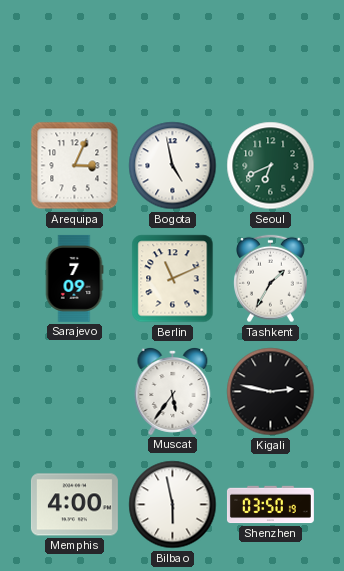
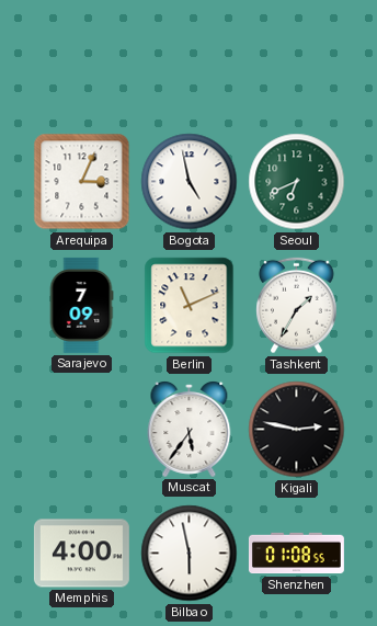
Shenzhen: 03:50 -> 01:08
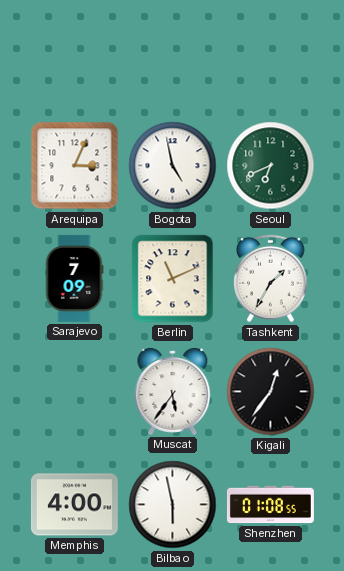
Kigali: 2:47 -> 12:36
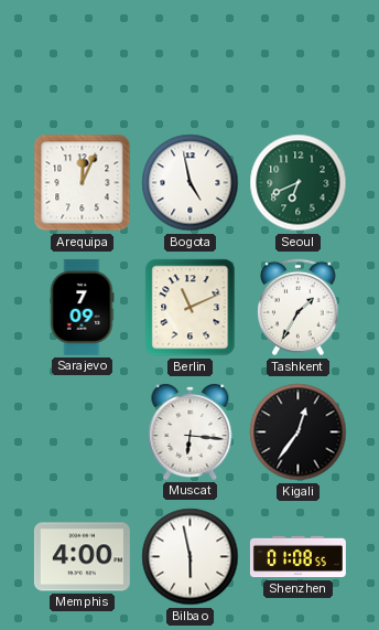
Arequipa: 3:04 -> 12:04
Muscat: 5:36 -> 6:16
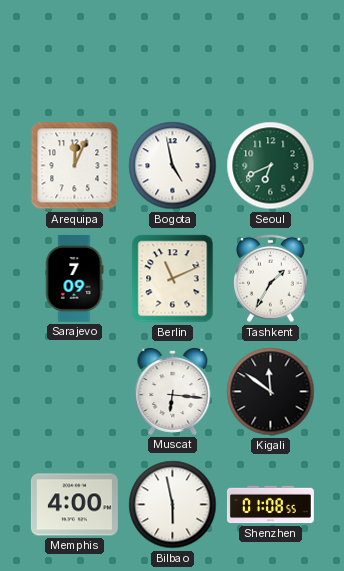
Kigali: 12:36 -> 11:51
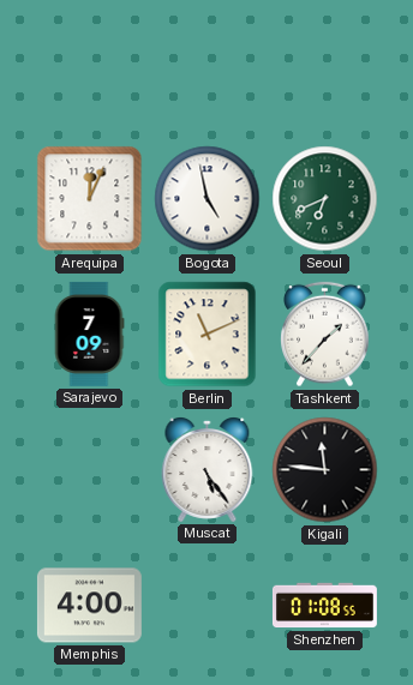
Tashkent: 1:35 -> 1:37
Muscat: 6:16 -> 5:24
Kigali: 11:51 -> 11:46
Bilbao: 5:58 -> none
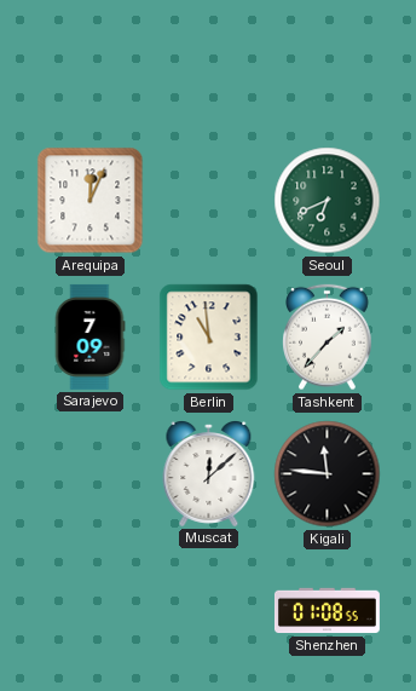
Bogota: 4:58 -> none
Berlin: 11:11 -> 10:59
Muscat: 5:24 -> 12:08
Memphis: 4:00 -> none
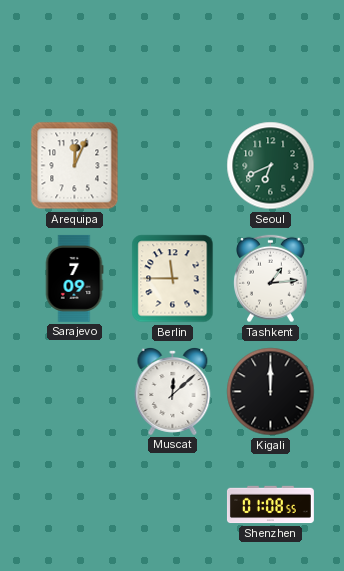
Berlin: 10:59 -> 11:45
Tashkent: 1:37 -> 1:14
Kigali: 11:46 -> 12:00
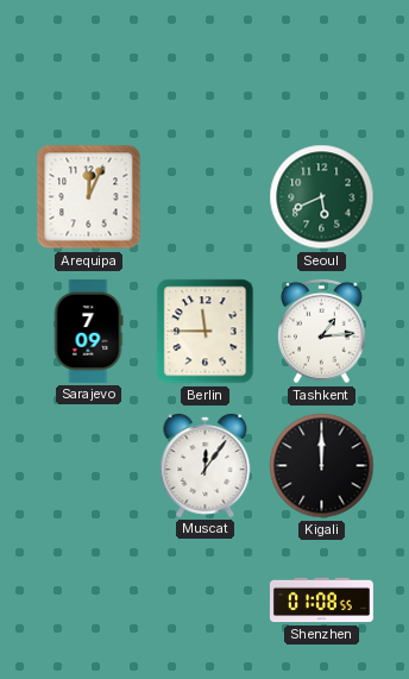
Seoul: 6:41 -> 5:41
Muscat: 12:08 -> 12:06
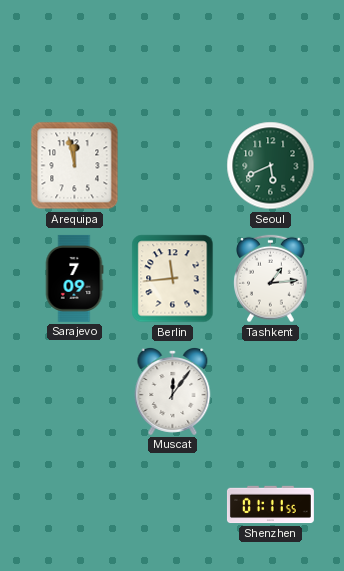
Arequipa: 12:04 -> 11:58
Berlin: 11:45 -> 11:44
Kigali: 12:00 -> none
Shenzhen: 01:08 -> 01:11
